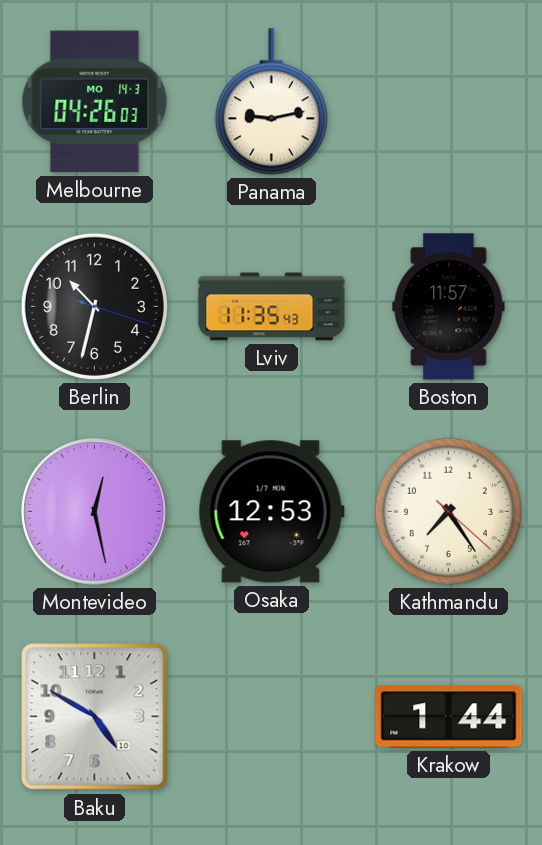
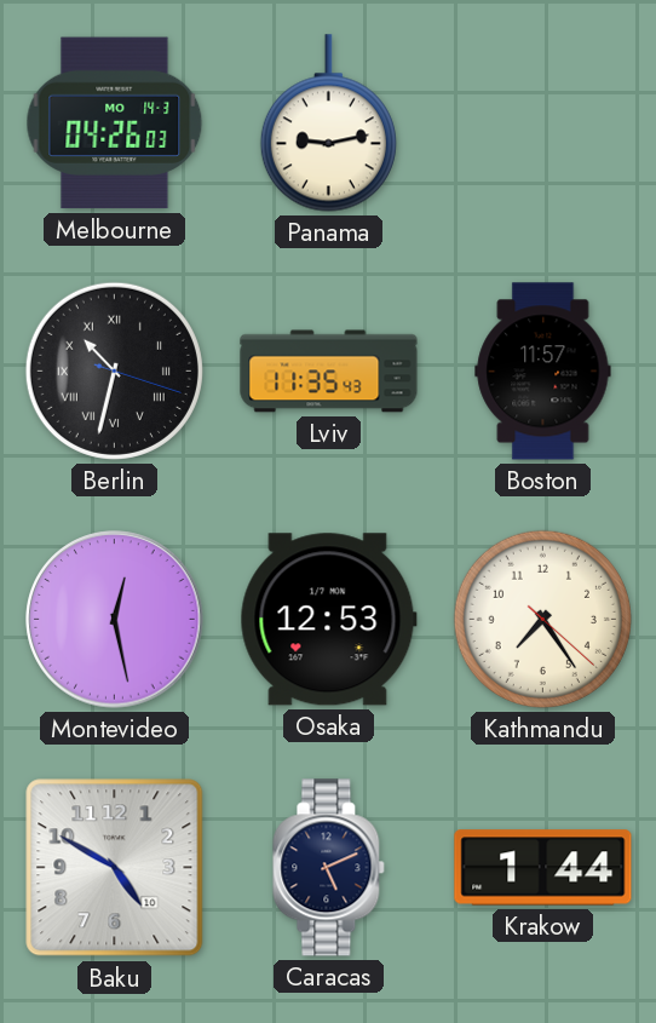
Berlin numerals: Arabic -> Roman
Caracas: none -> 5:11
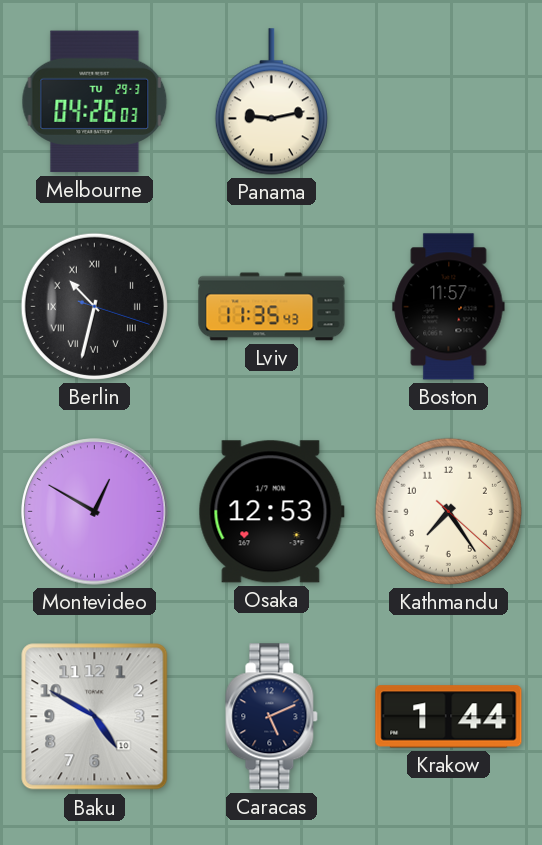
Melbourne date: MO 14-3 -> TU 29-3
Montevideo: 12:28 -> 12:50
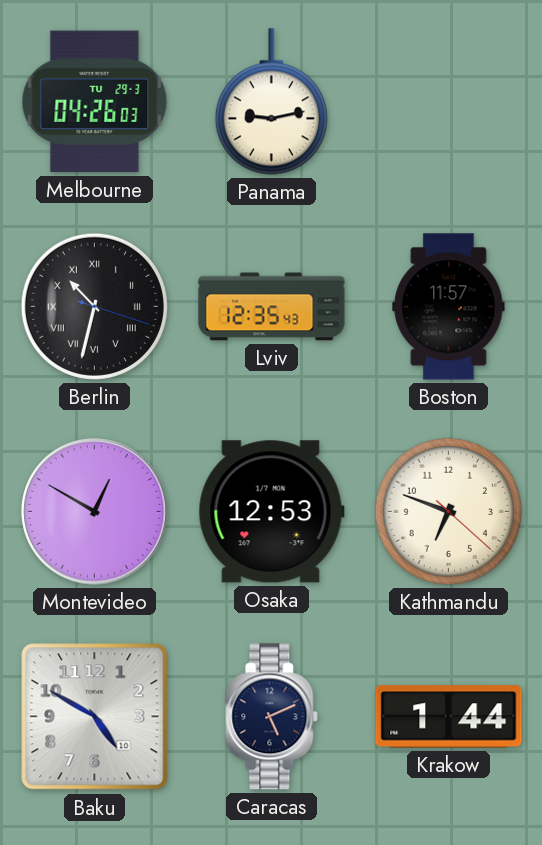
Lviv: 11:35 -> 12:35
Kathmandu: 7:24 -> 6:48
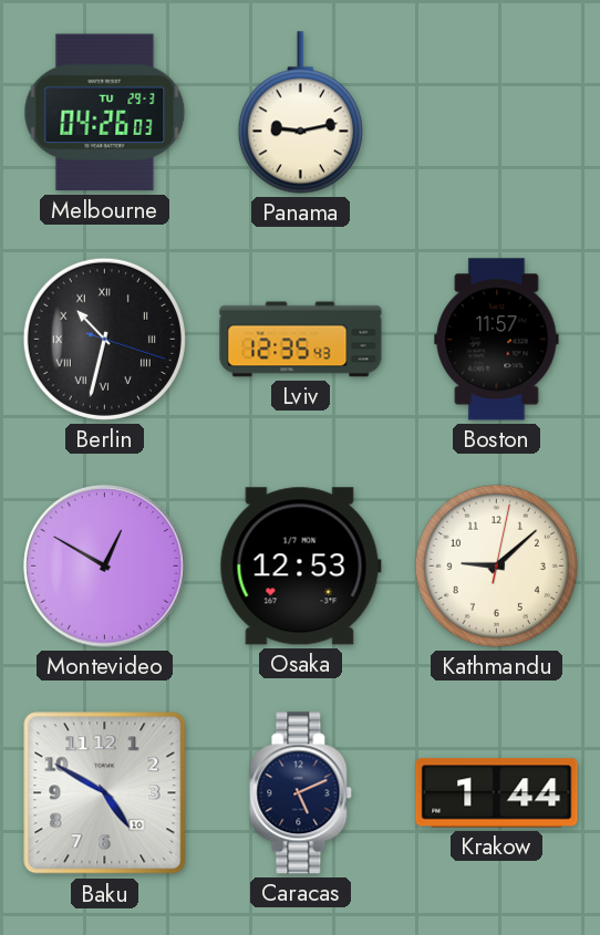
Kathmandu: 6:48 -> 9:08
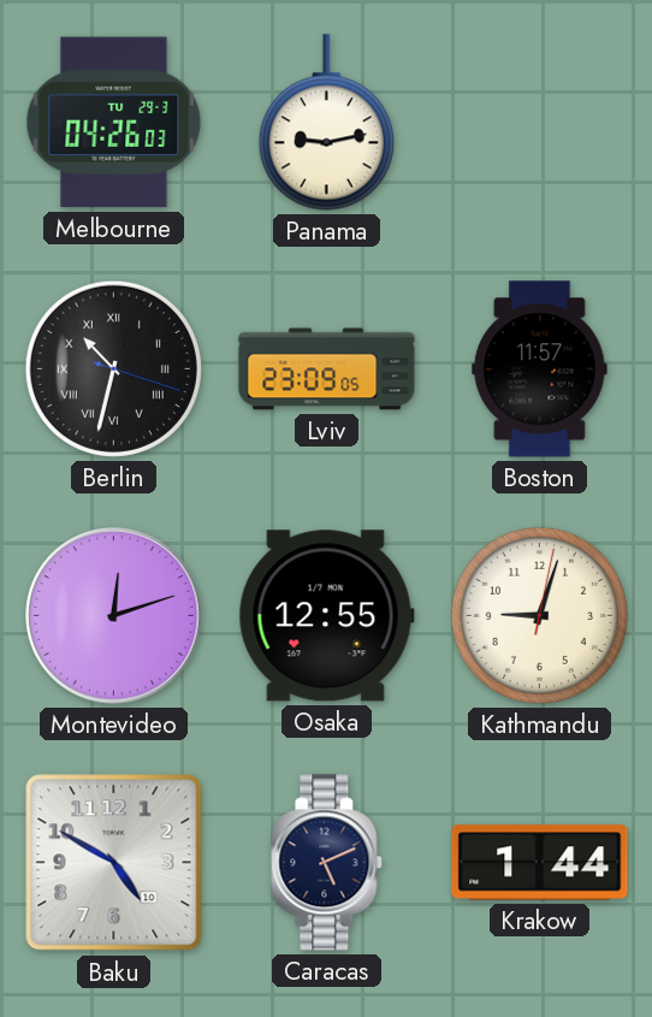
Lviv: 12:35 -> 23:09
Montevideo: 12:50 -> 12:12
Osaka: 12:53 -> 12:55
Kathmandu: 9:08 -> 9:03
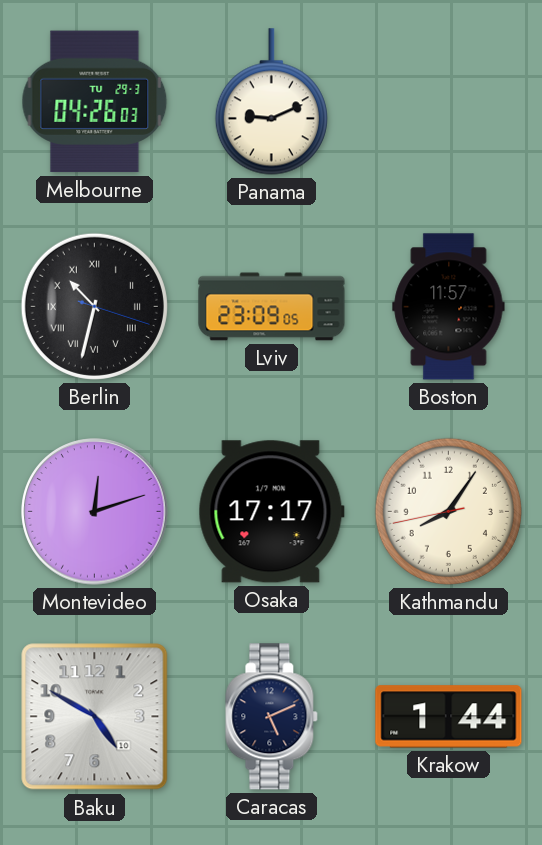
Panama: 9:13 -> 9:11
Osaka: 12:55 -> 17:17
Kathmandu: 9:03 -> 8:05
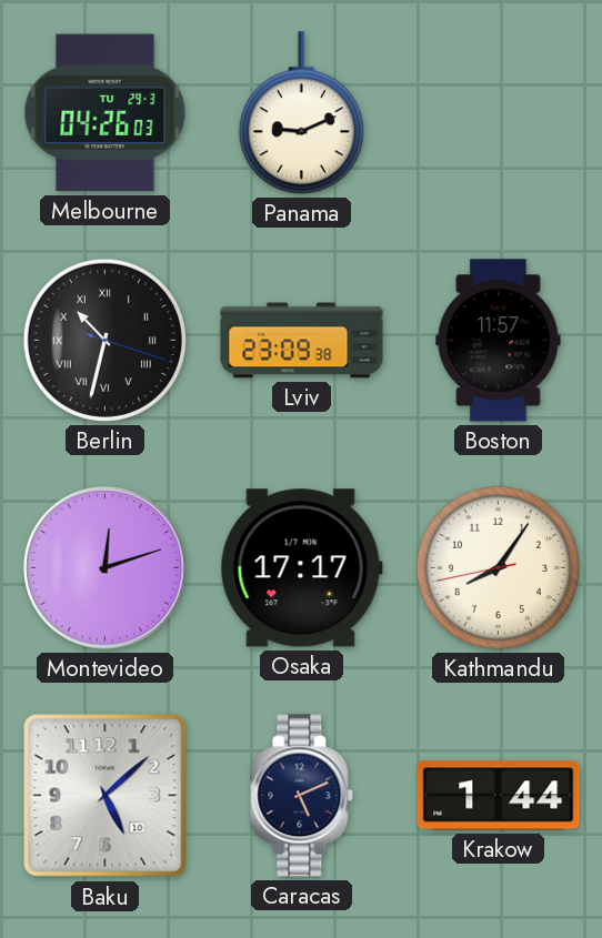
Lviv: 23:09:05 -> 23:09:38
Baku: 4:50 -> 5:08
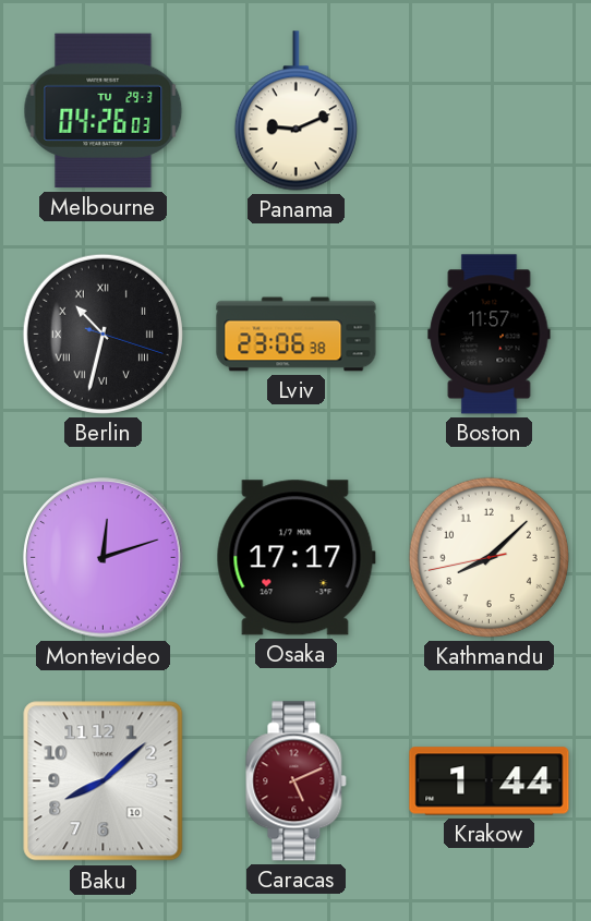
Lviv: 23:09 -> 23:06
Kathmandu: 8:05 -> 8:07
Baku: 5:08 -> 8:08
Caracas dial: navy -> burgundy
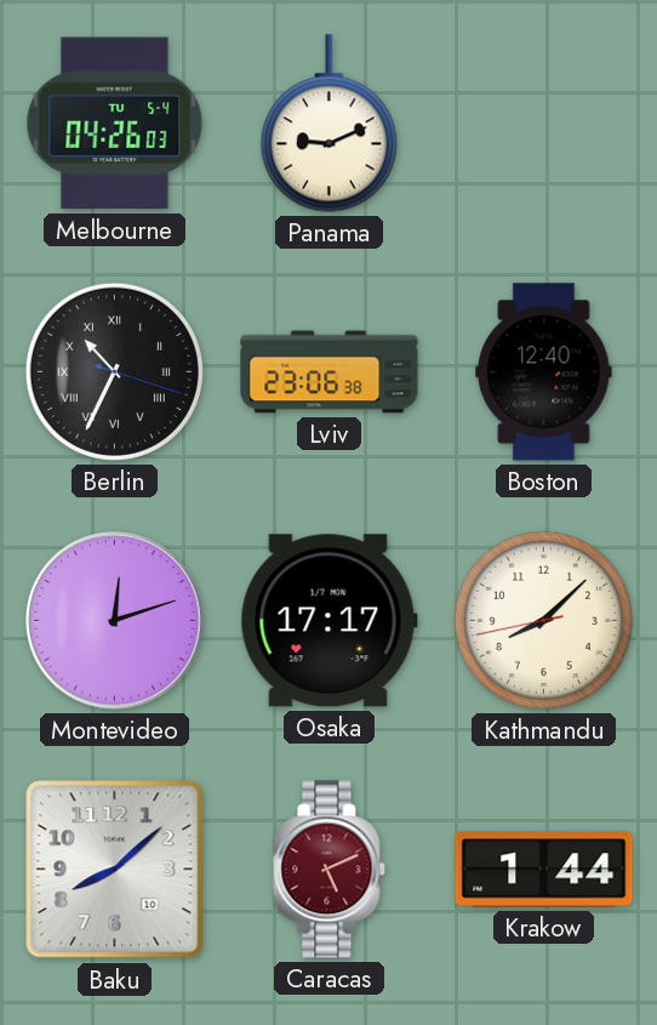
Melbourne date: TU 29-3 -> TU 5-4
Berlin: 10:32 -> 10:34
Boston: 11:57 -> 12:40
